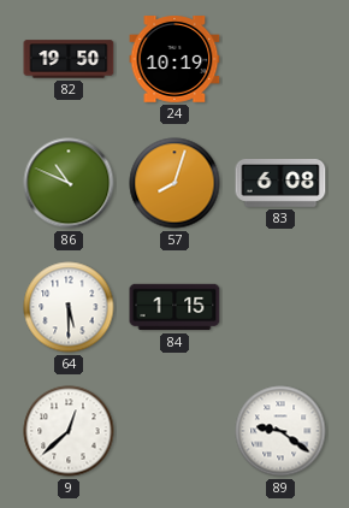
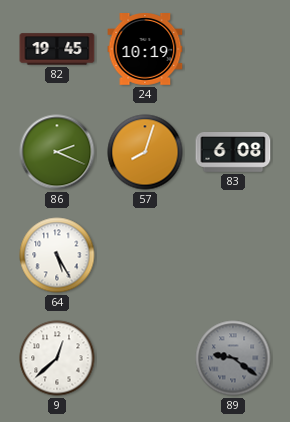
82: 19:50 -> 19:45
86: 10:49 -> 2:19
64: 5:30 -> 5:25
84: 1:15 -> none
89 dial: white -> grey
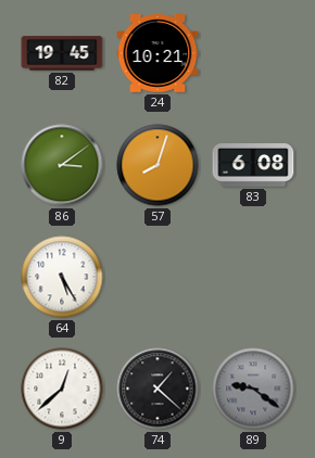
24: 10:19 -> 10:21
86: 2:19 -> 3:09
74: none -> 1:22
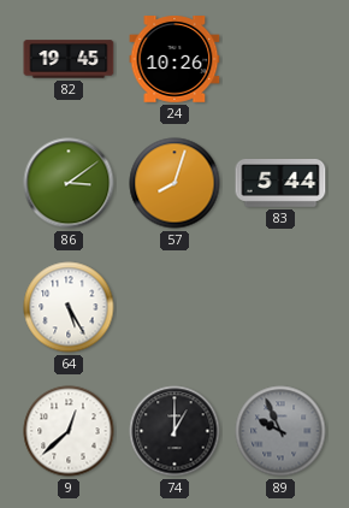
24: 10:21 -> 10:26
83: 6:08 -> 5:44
74: 1:22 -> 1:00
89: 9:21 -> 9:56
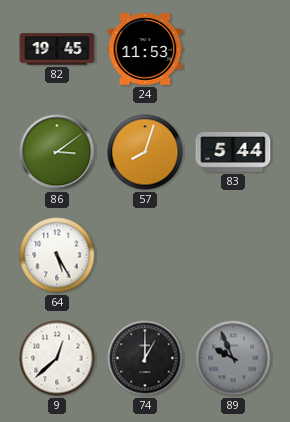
24: 10:26 -> 11:53
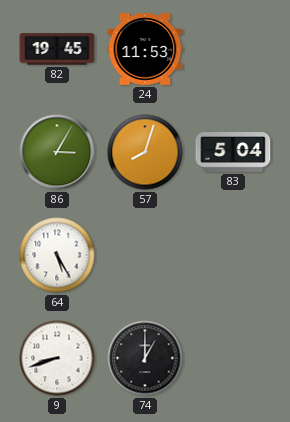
86: 3:09 -> 3:05
83: 5:44 -> 5:04
9: 12:38 -> 8:42
89: 9:56 -> none
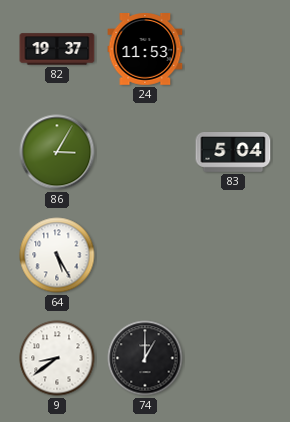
82: 19:45 -> 19:37
57: 8:03 -> none
9: 8:42 -> 8:39
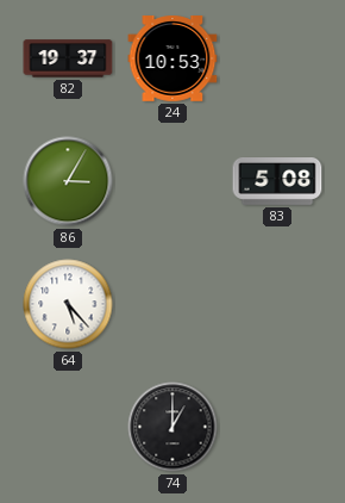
24: 11:53 -> 10:53
83: 5:04 -> 5:08
64: 5:25 -> 5:23
9: 8:39 -> none
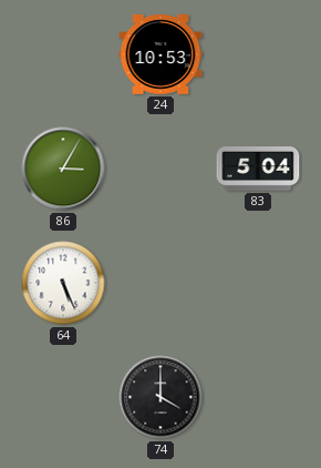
82: 19:37 -> none
83: 5:08 -> 5:04
64: 5:23 -> 5:26
74: 1:00 -> 4:00
